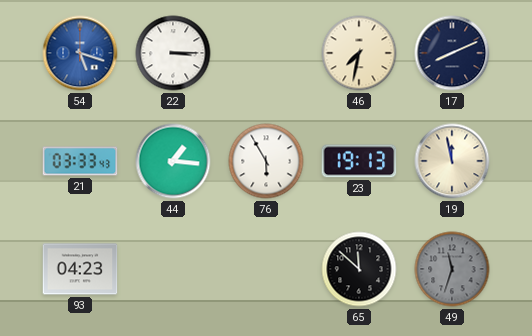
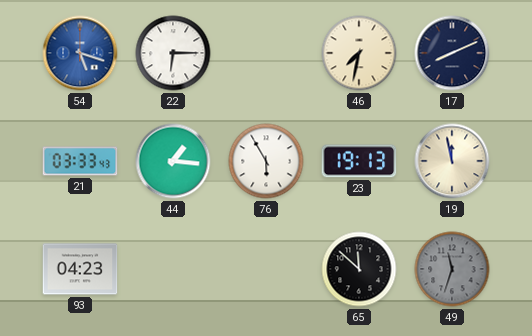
22: 3:15 -> 6:15
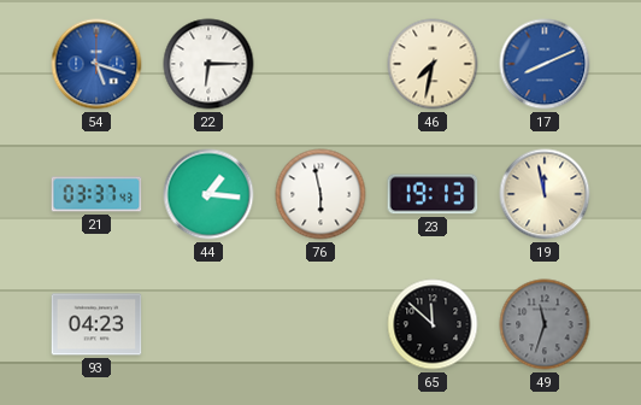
17 dial: navy -> blue
21: 03:33 -> 03:37
76: 5:55 -> 5:58
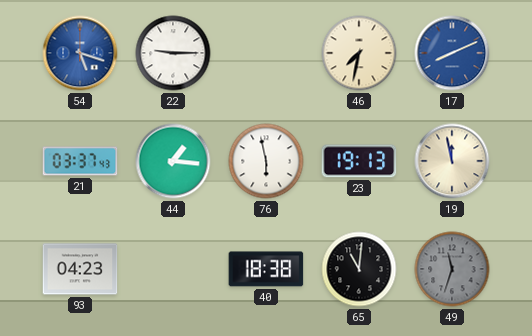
22: 6:15 -> 9:15
40: none -> 18:38
65: 11:52 -> 11:01
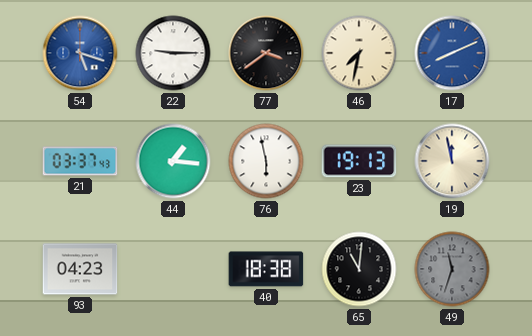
77: none -> 3:39
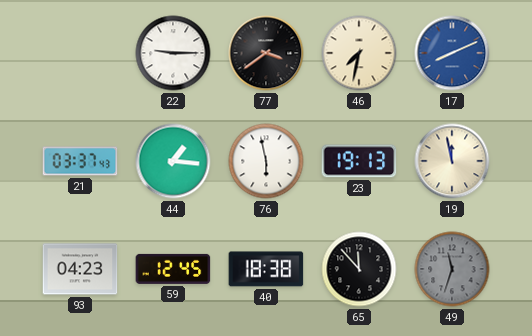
54: 5:18 -> none
59: none -> 12:45
65: 11:01 -> 11:53
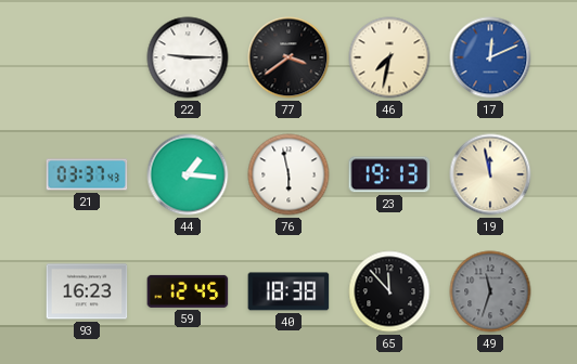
17: 8:11 -> 12:11
93: 04:23 -> 16:23
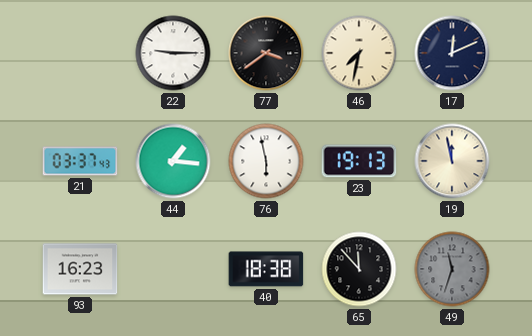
17 dial: blue -> navy
59: 12:45 -> none
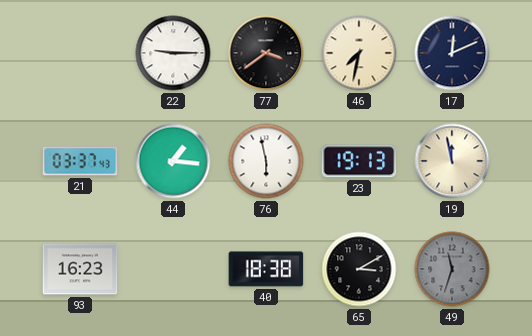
65: 11:53 -> 3:10
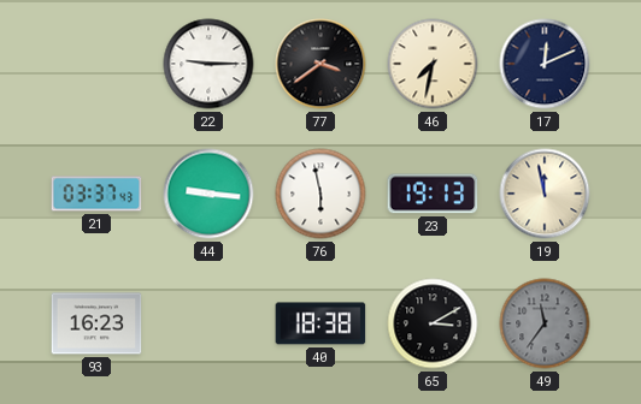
44: 1:16 -> 9:16
49: 11:33 -> 11:36
